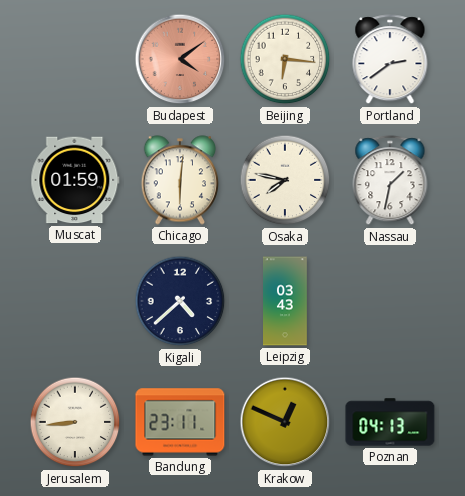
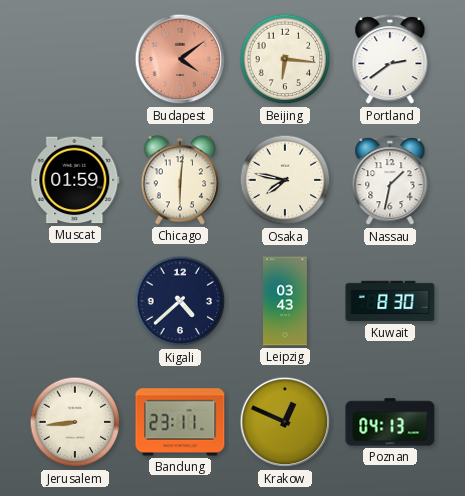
Kuwait: none -> 8:30
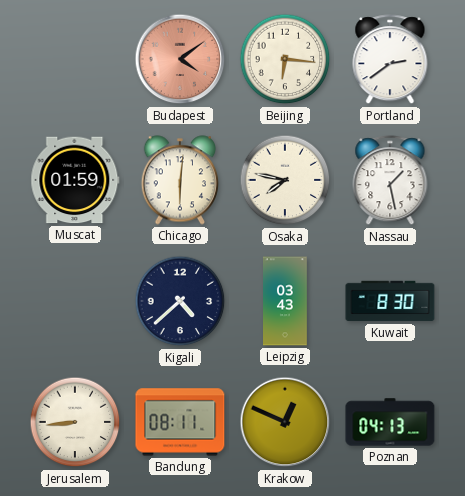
Nassau: 1:32 -> 1:28
Bandung: 23:11 -> 08:11
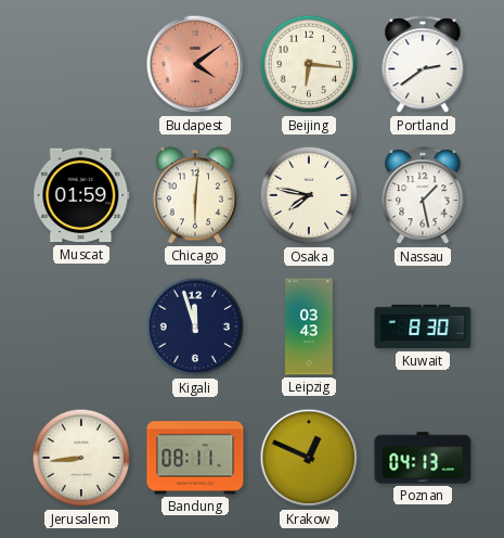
Kigali: 4:38 -> 11:57
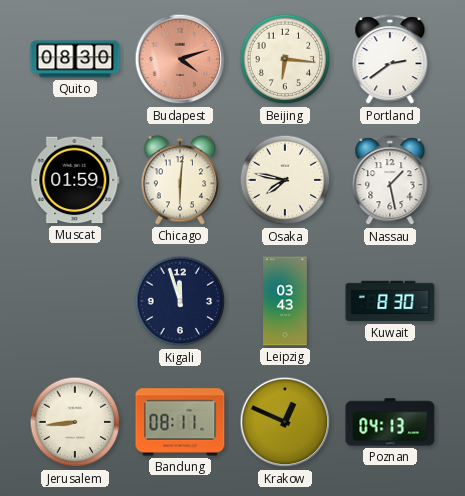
Quito: none -> 08:30
Budapest: 4:09 -> 4:12
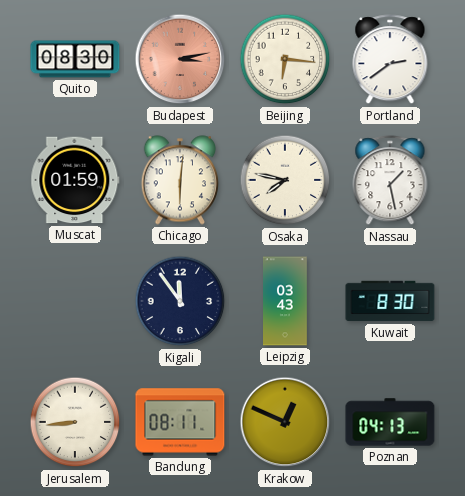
Budapest: 4:12 -> 3:13
Kigali: 11:57 -> 11:54
